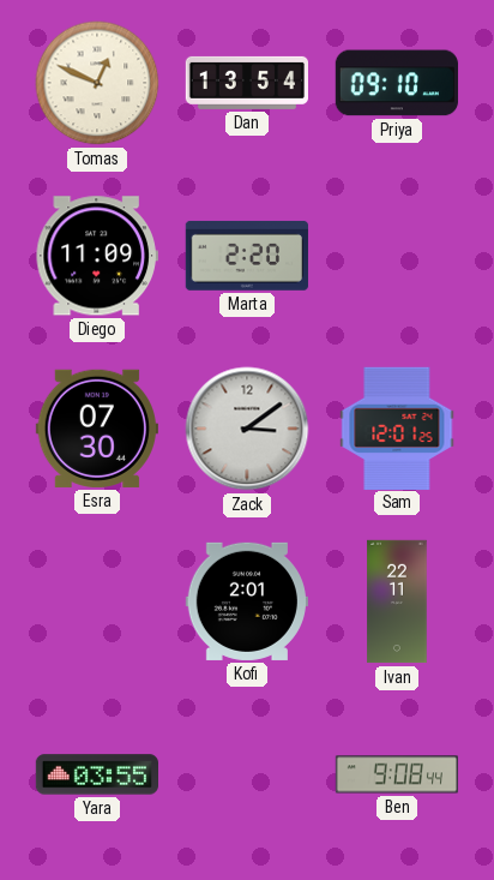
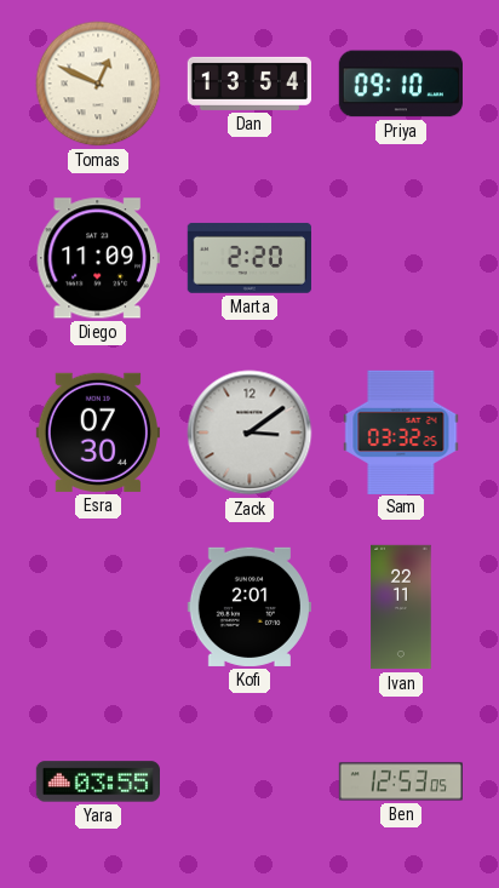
Sam: 12:01 -> 03:32
Ben: 9:08 -> 12:53
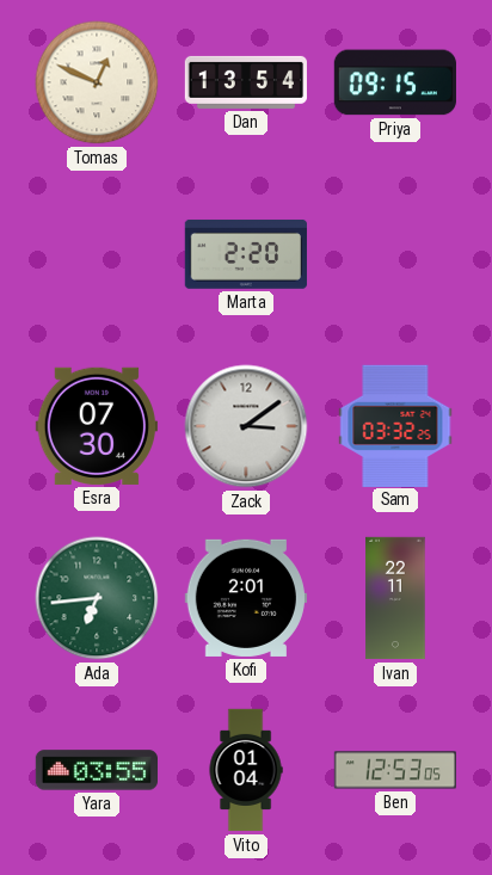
Priya: 09:10 -> 09:15
Diego: 11:09 -> none
Ada: none -> 6:44
Vito: none -> 01:04
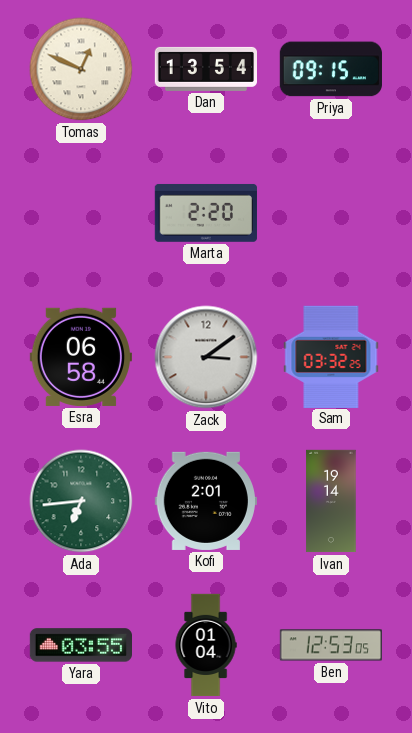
Esra: 07:30 -> 06:58
Ivan: 22:11 -> 19:14
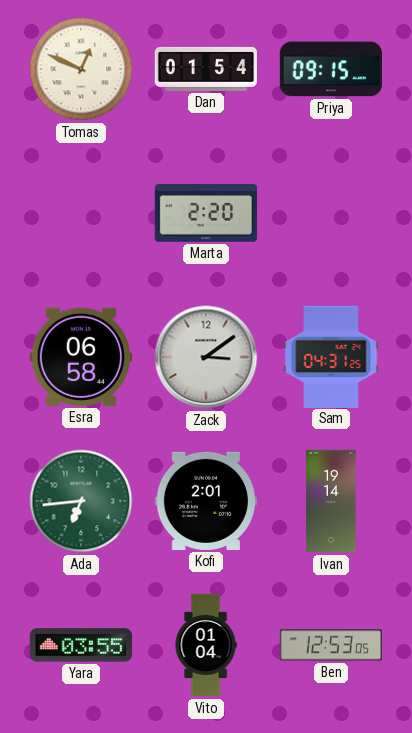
Dan: 13:54 -> 01:54
Sam: 03:32 -> 04:31
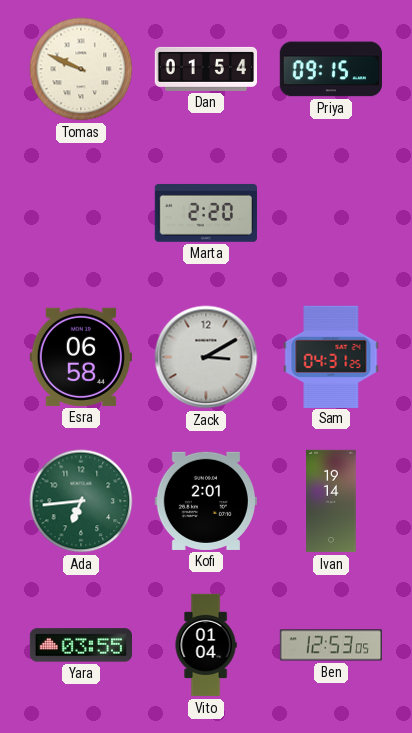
Tomas: 12:49 -> 9:49
Zack: 3:09 -> 3:10
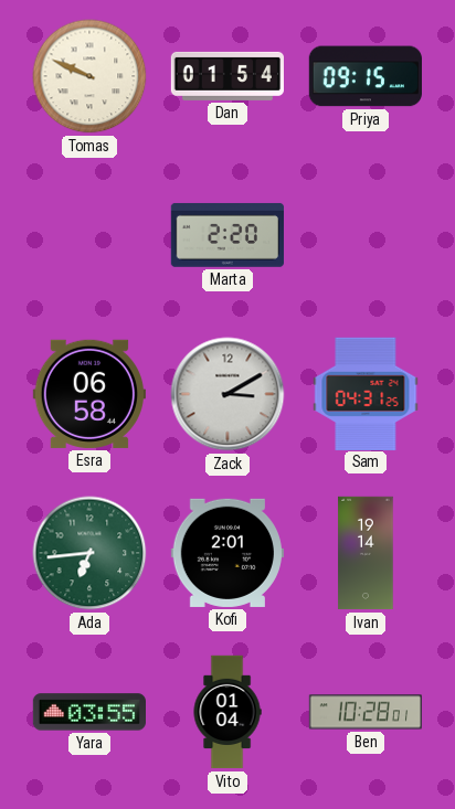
Ben: 12:53 -> 10:28
